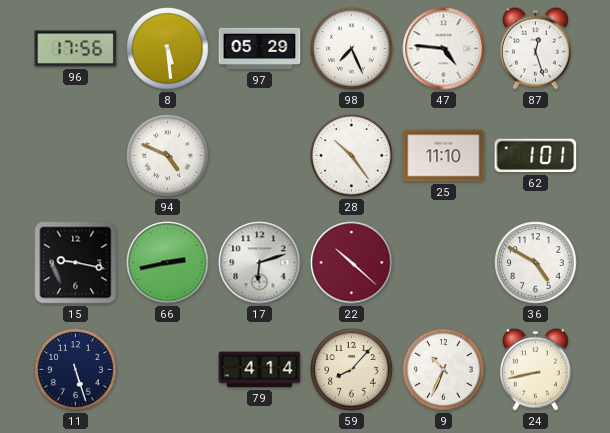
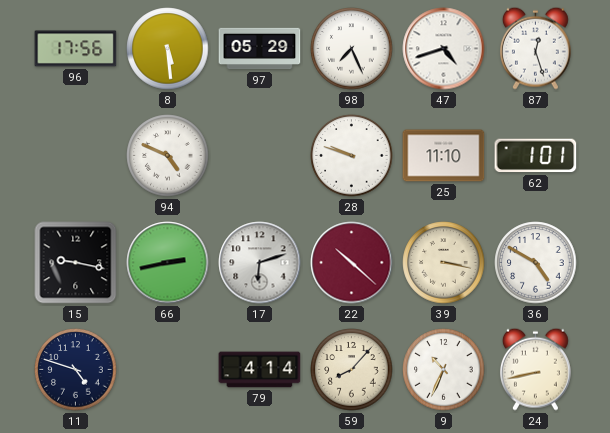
47: 4:46 -> 4:42
28: 10:24 -> 9:48
39: none -> 3:17
11: 5:27 -> 4:48
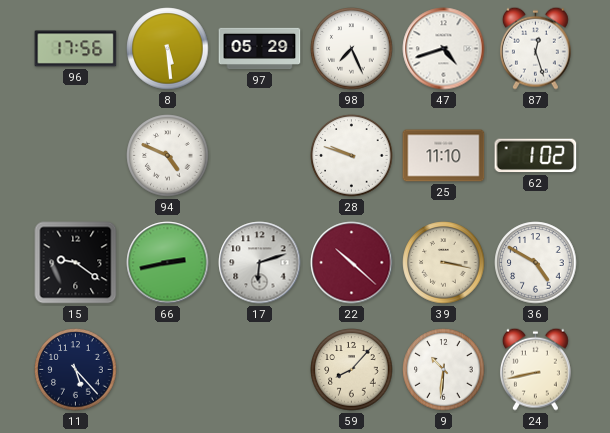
62: 1:01 -> 1:02
15: 9:17 -> 9:21
11: 4:48 -> 5:23
79: 4:14 -> none
9: 10:34 -> 10:31
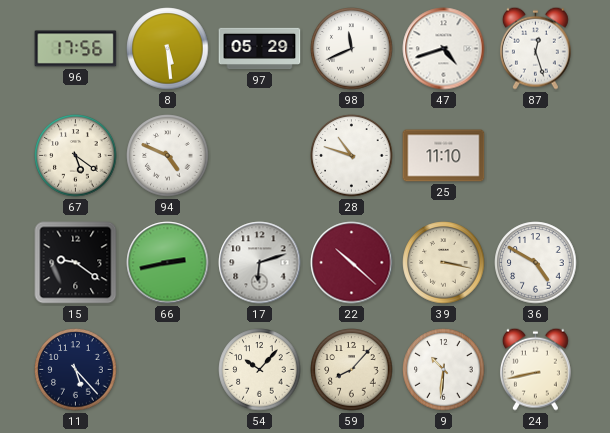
98: 7:26 -> 11:41
67: none -> 5:21
28: 9:48 -> 10:48
62: 1:02 -> none
54: none -> 10:07
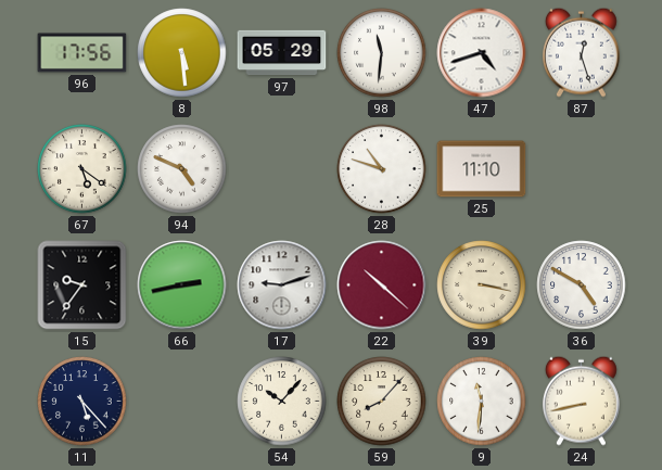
98: 11:41 -> 11:31
15: 9:21 -> 9:36
17: 6:12 -> 9:12
9: 10:31 -> 11:31
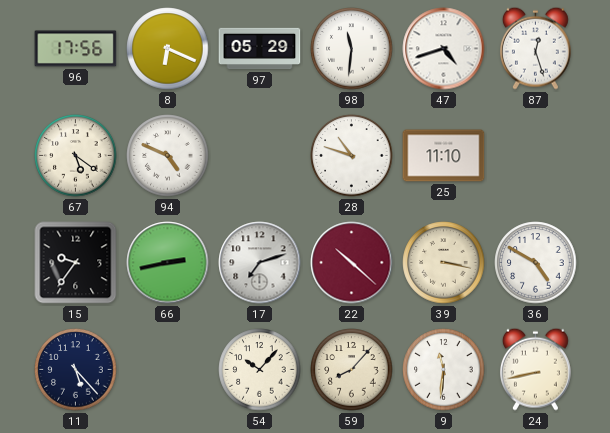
8: 5:29 -> 6:19
17: 9:12 -> 7:12
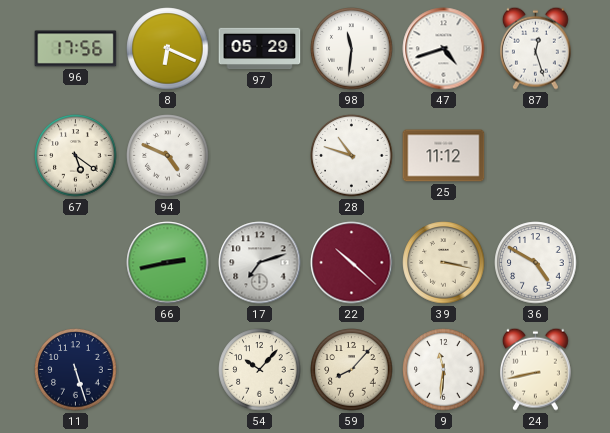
25: 11:10 -> 11:12
15: 9:36 -> none
11: 5:23 -> 5:27
